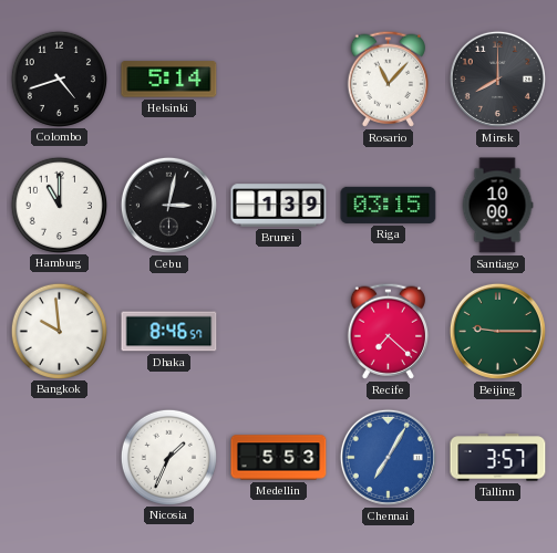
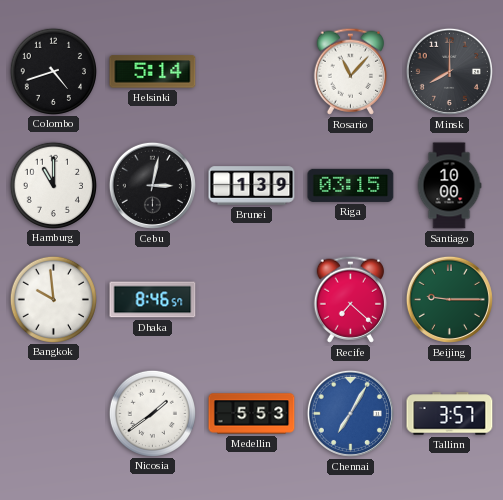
Nicosia: 1:34 -> 1:39
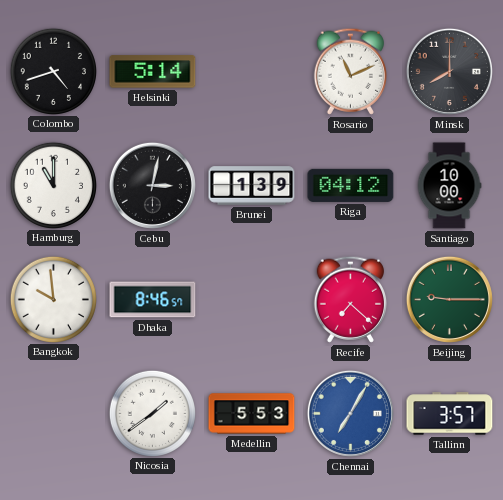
Rosario: 11:07 -> 11:11
Riga: 03:15 -> 04:12
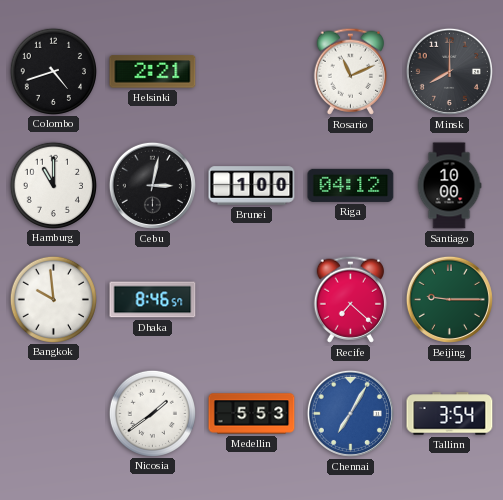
Helsinki: 5:14 -> 2:21
Brunei: 1:39 -> 1:00
Tallinn: 3:57 -> 3:54
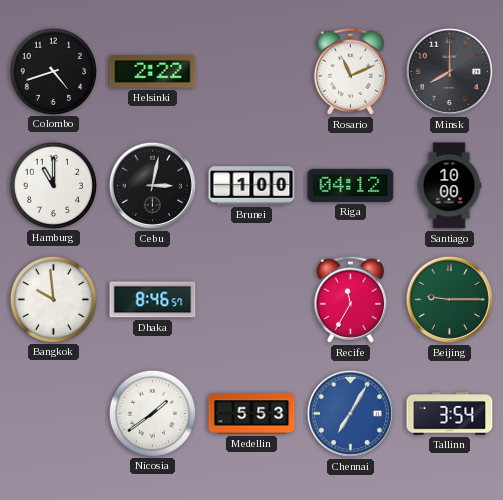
Helsinki: 2:21 -> 2:22
Recife: 7:22 -> 11:35
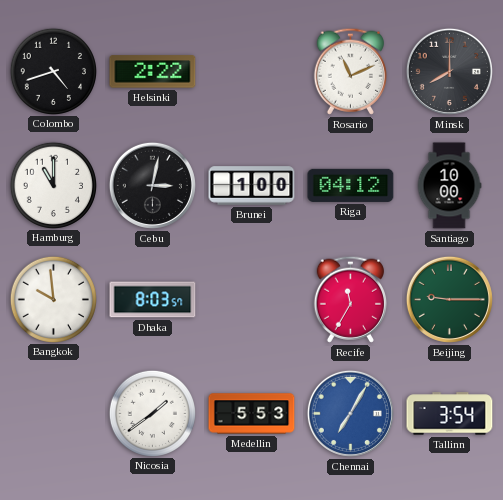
Dhaka: 8:46 -> 8:03
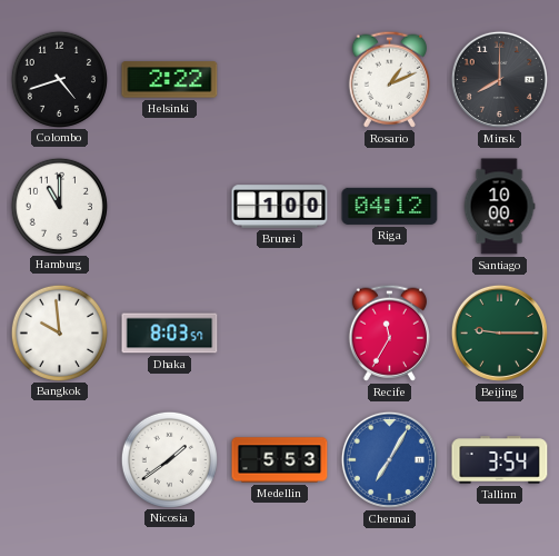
Rosario: 11:11 -> 1:11
Cebu: 3:02 -> none
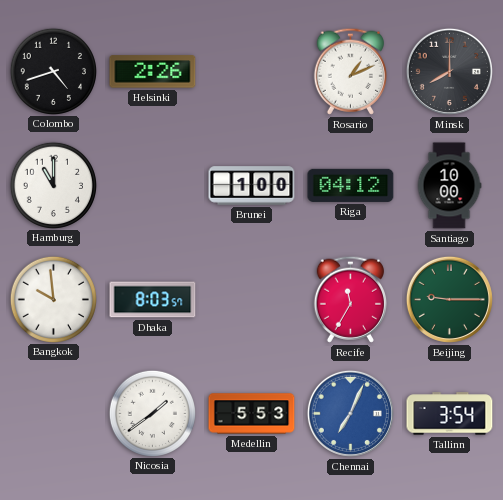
Helsinki: 2:22 -> 2:26
Chennai: 7:05 -> 7:04
